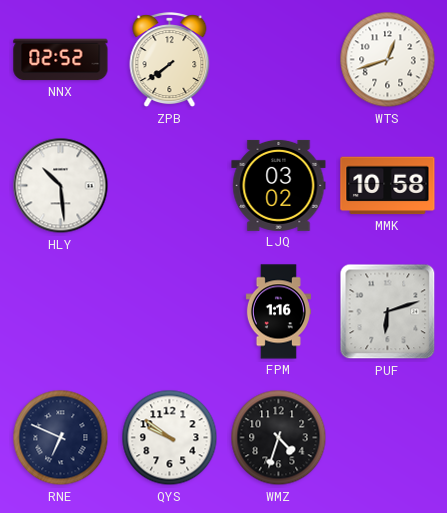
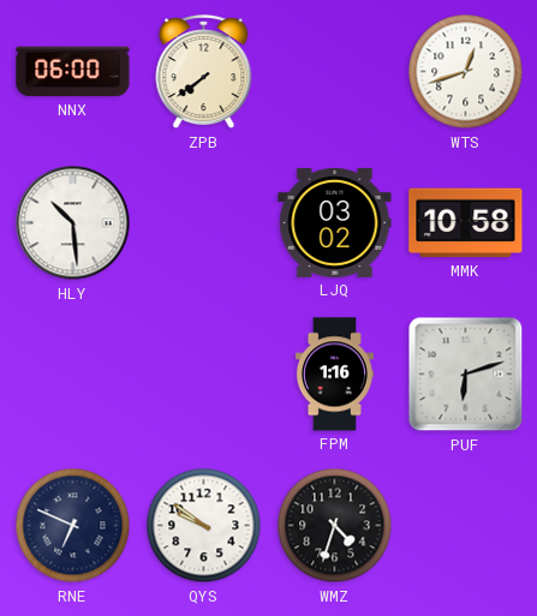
NNX: 02:52 -> 06:00
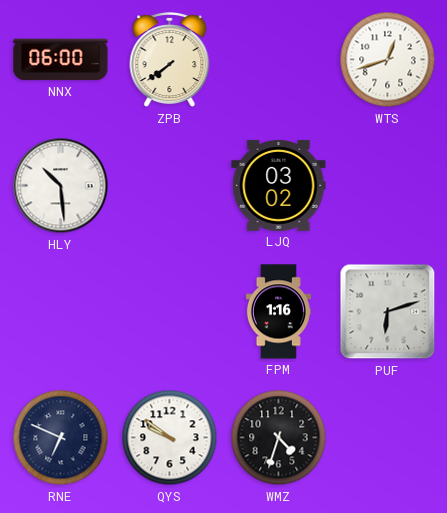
MMK: 10:58 -> none
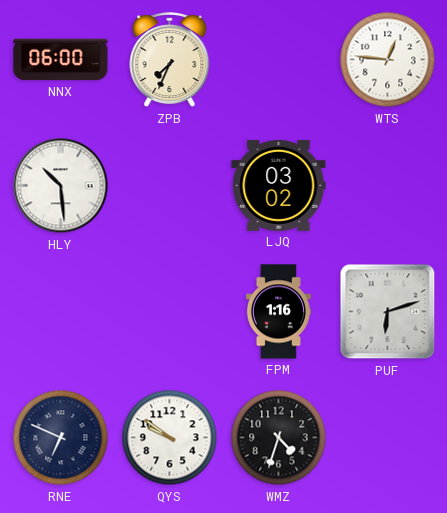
ZPB: 7:39 -> 7:34
WTS: 12:42 -> 12:46
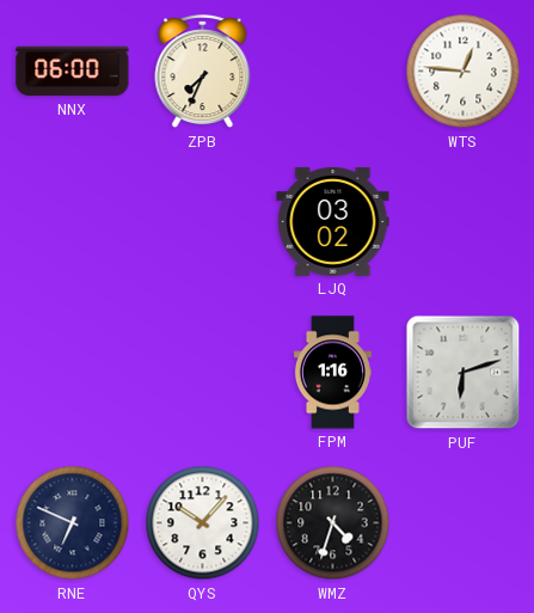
HLY: 10:29 -> none
QYS: 9:51 -> 10:07
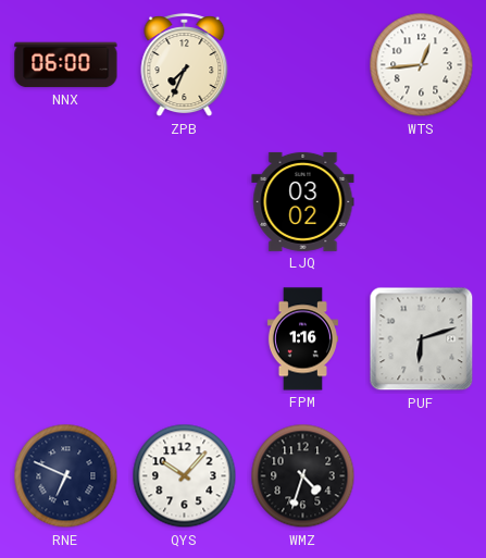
WTS: 12:46 -> 12:44
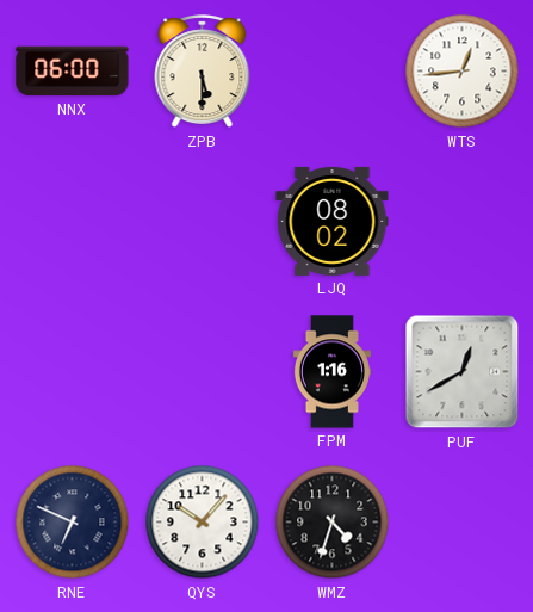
ZPB: 7:34 -> 5:30
LJQ: 03:02 -> 08:02
PUF: 6:12 -> 12:40
